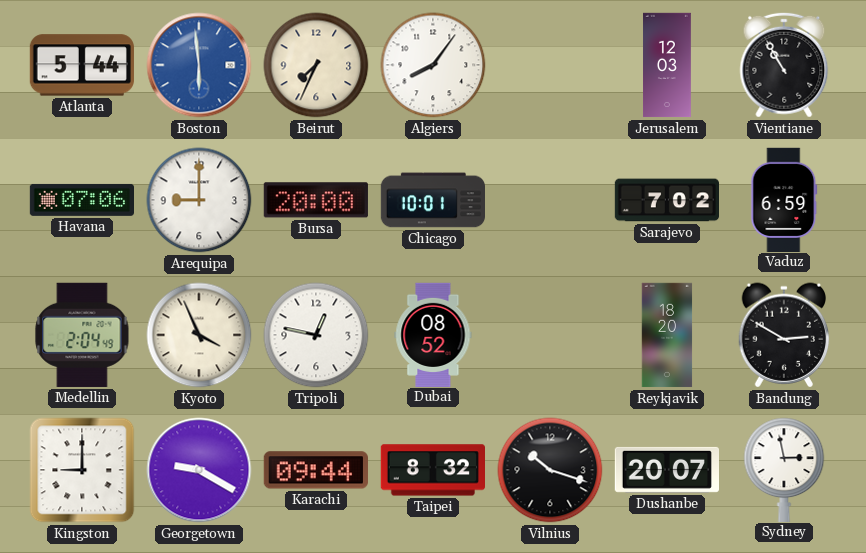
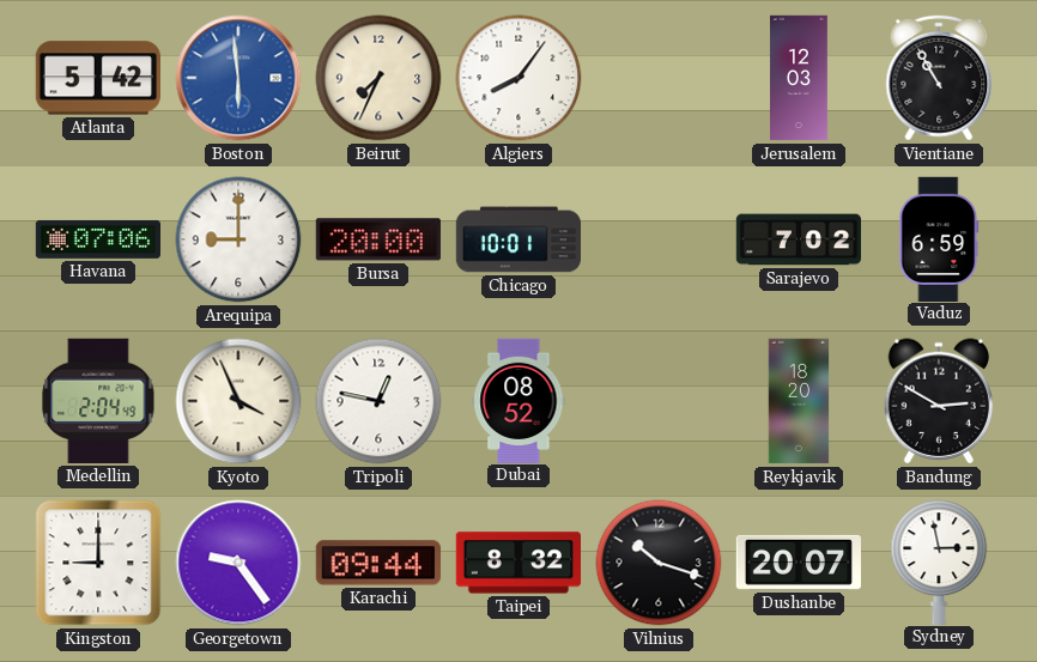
Atlanta: 5:44 -> 5:42
Georgetown: 9:20 -> 9:24
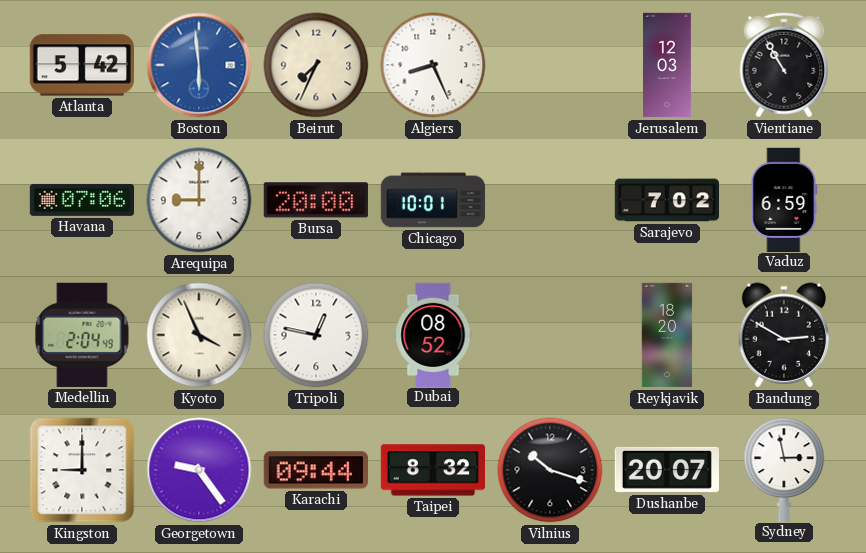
Algiers: 8:06 -> 8:26
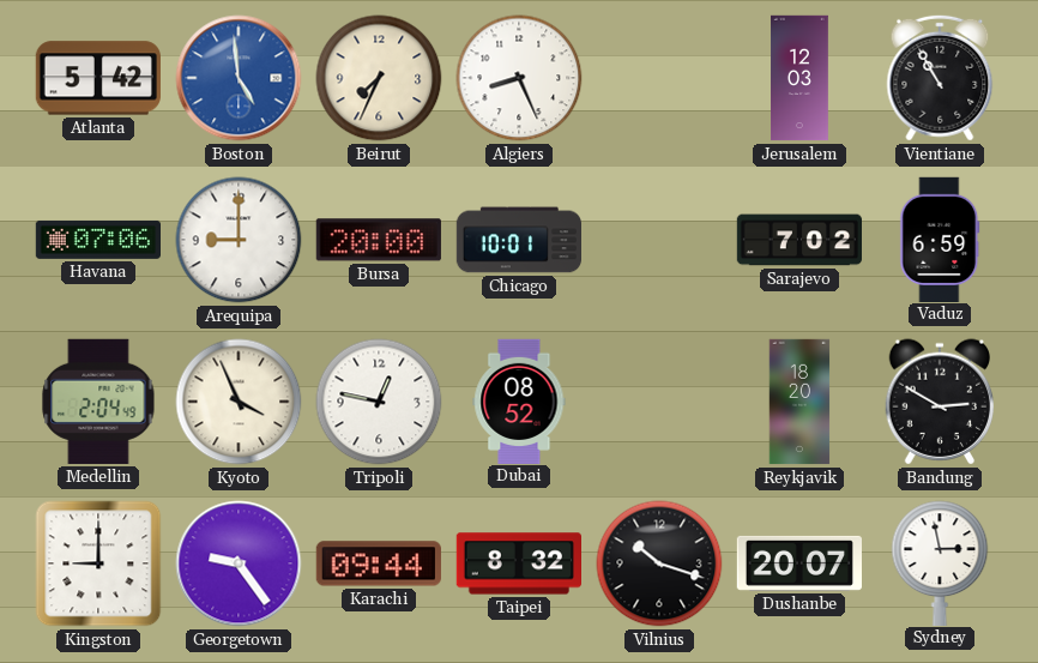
Boston: 5:59 -> 4:59
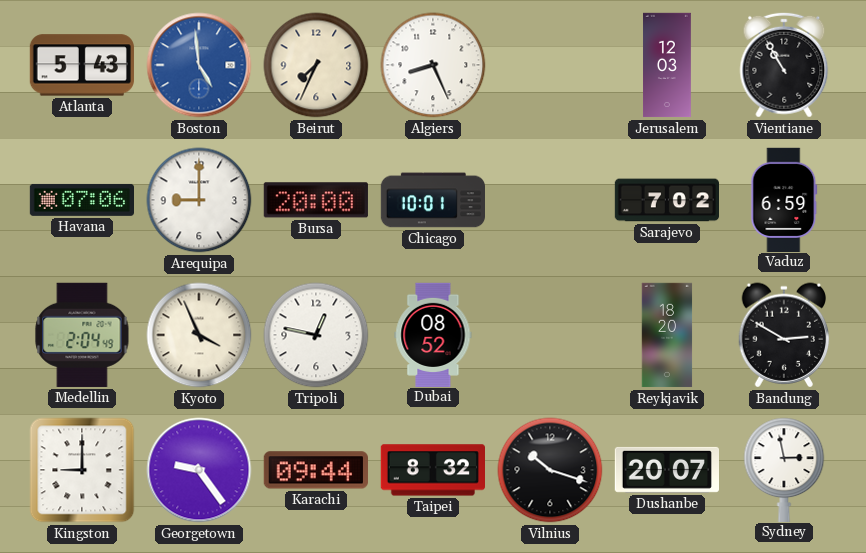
Atlanta: 5:42 -> 5:43
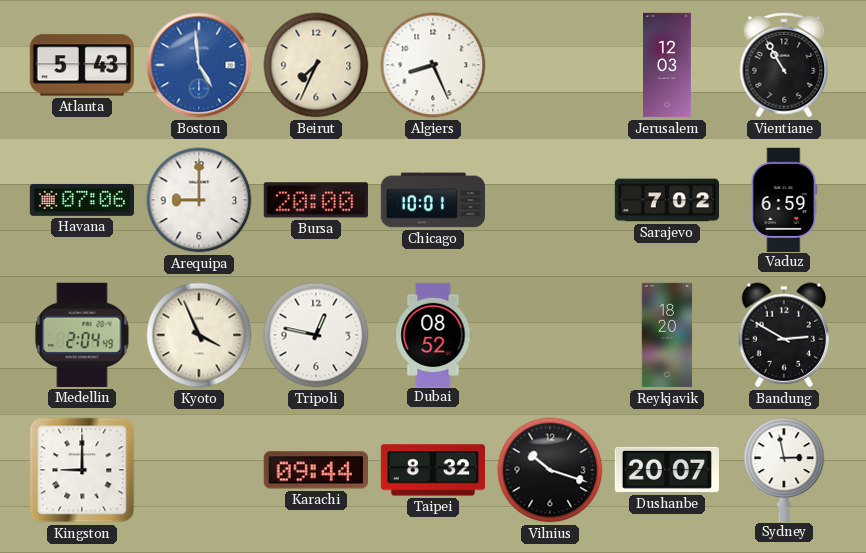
Georgetown: 9:24 -> none
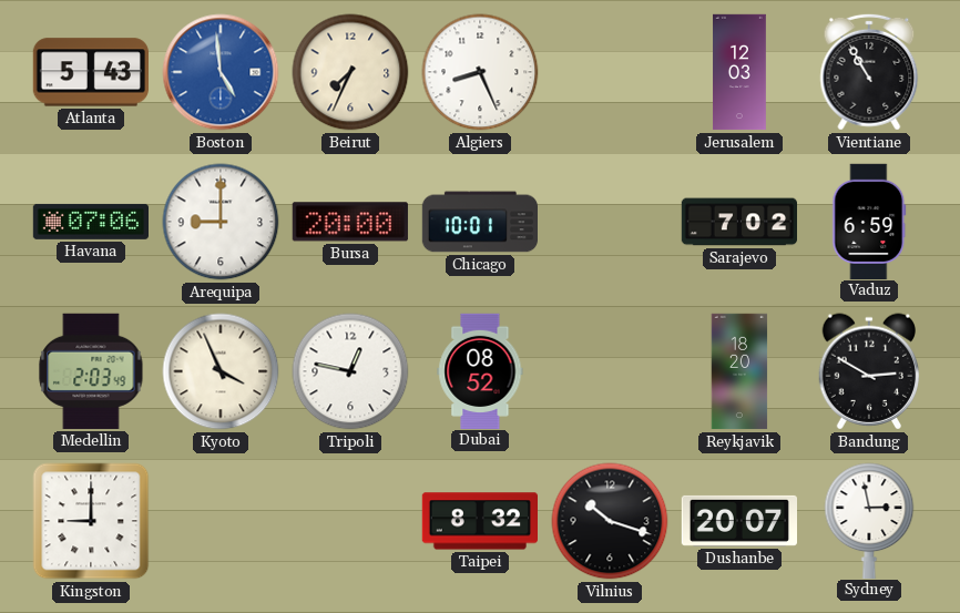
Medellin: 2:04 -> 2:03
Karachi: 09:44 -> none
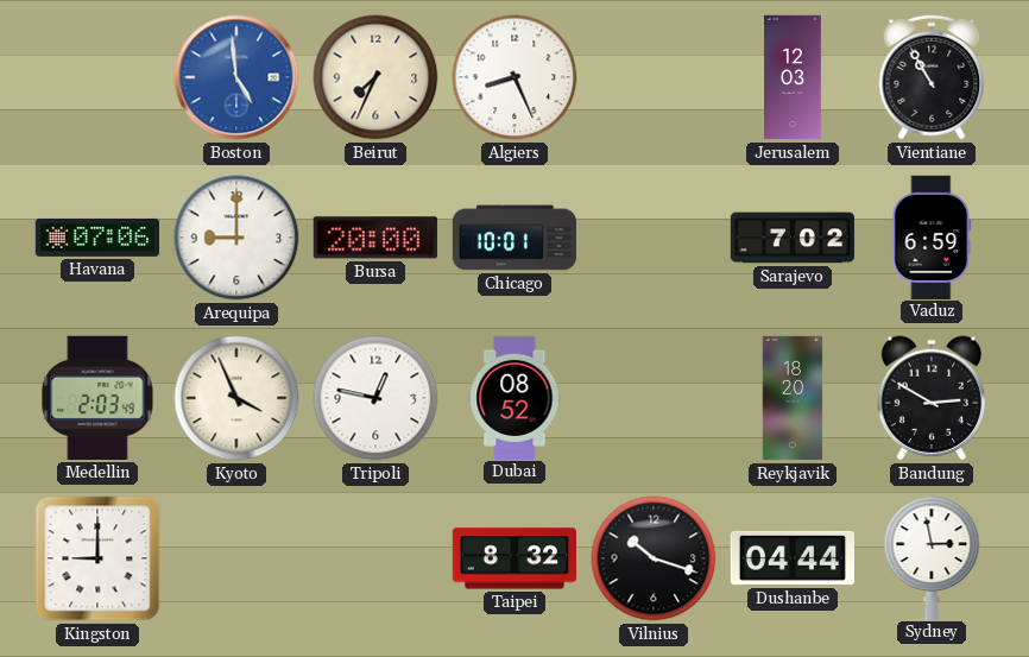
Atlanta: 5:43 -> none
Dushanbe: 20:07 -> 04:44
